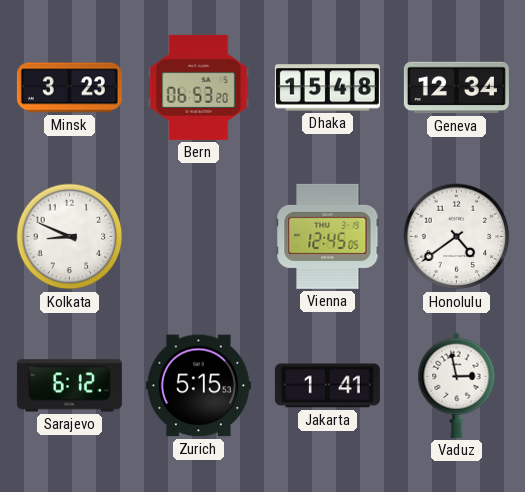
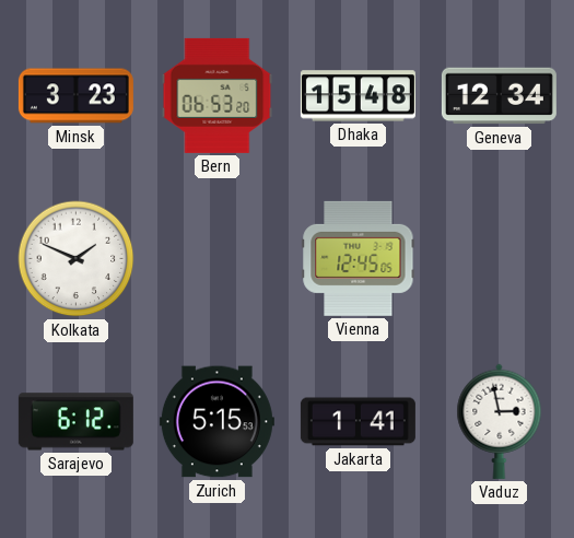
Kolkata: 8:49 -> 1:49
Honolulu: 4:39 -> none
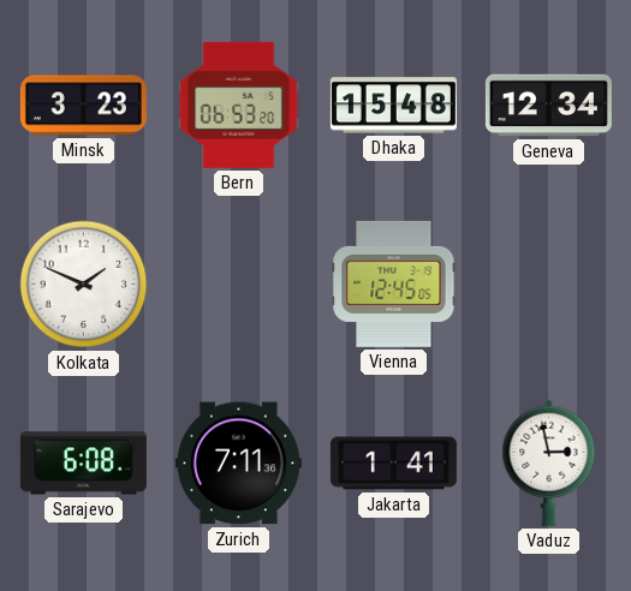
Sarajevo: 6:12 -> 6:08
Zurich: 5:15 -> 7:11
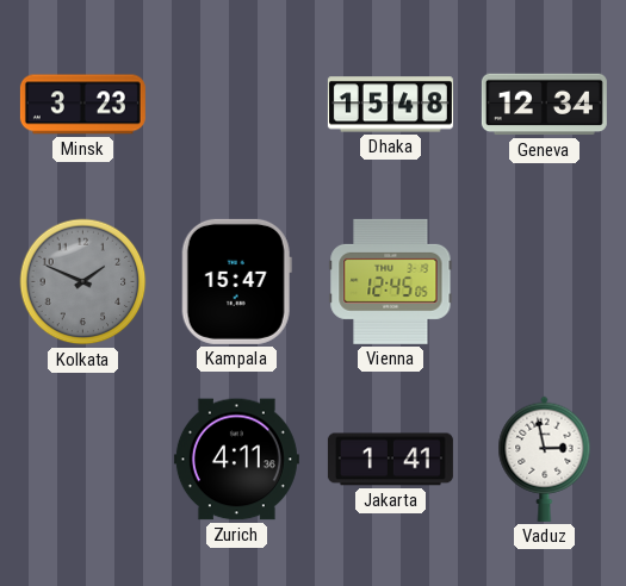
Bern: 06:53 -> none
Kolkata dial: white -> grey
Kampala: none -> 15:47
Sarajevo: 6:08 -> none
Zurich: 7:11 -> 4:11
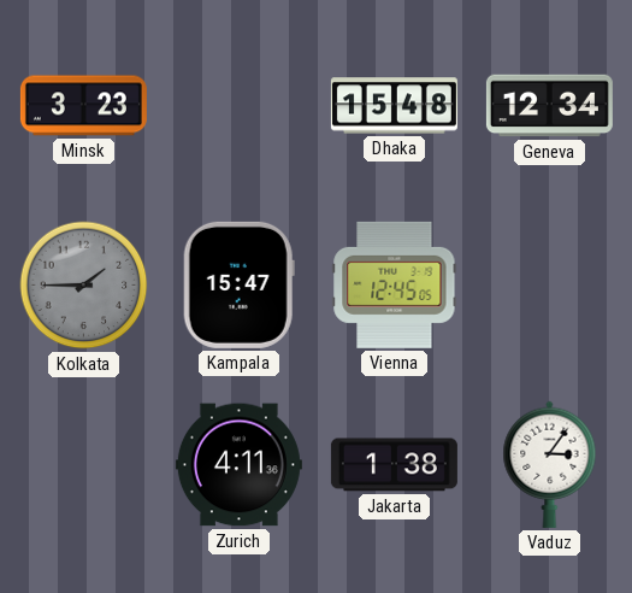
Kolkata: 1:49 -> 1:45
Jakarta: 1:41 -> 1:38
Vaduz: 2:58 -> 3:06
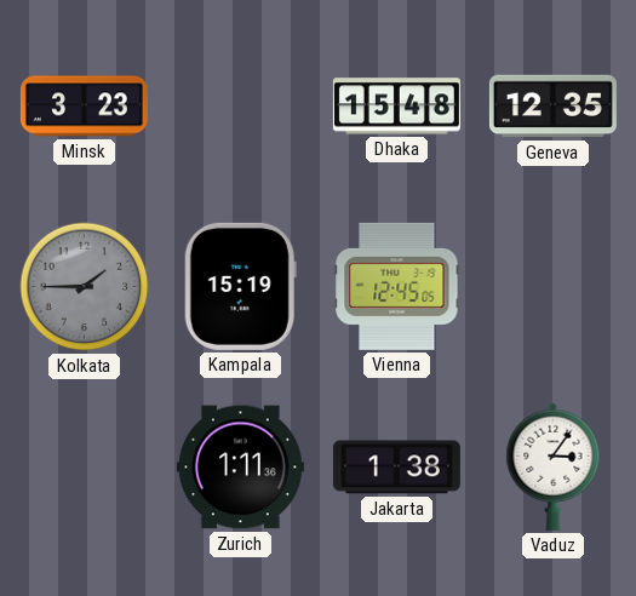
Geneva: 12:34 -> 12:35
Kampala: 15:47 -> 15:19
Zurich: 4:11 -> 1:11
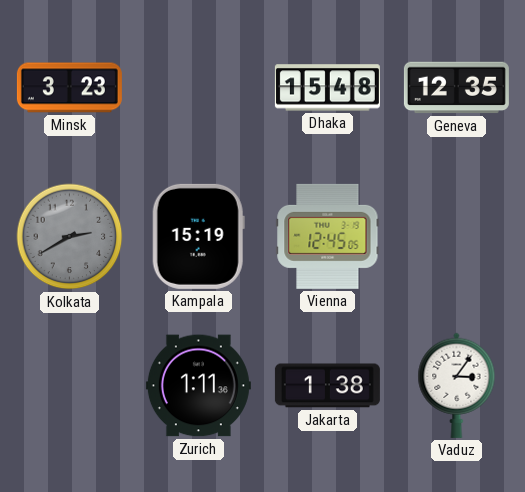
Kolkata: 1:45 -> 2:40
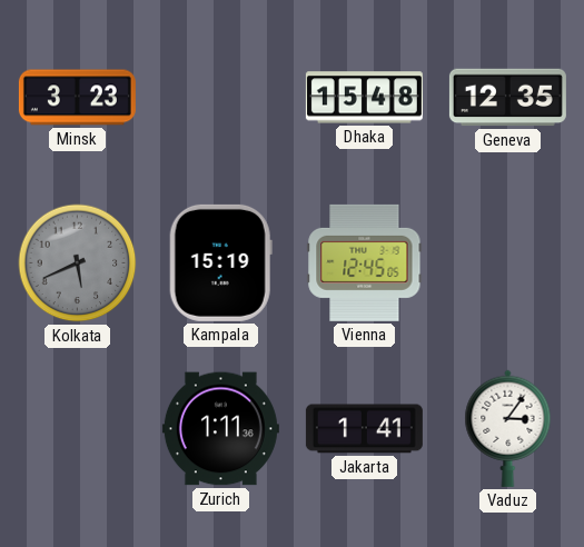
Kolkata: 2:40 -> 5:41
Jakarta: 1:38 -> 1:41
